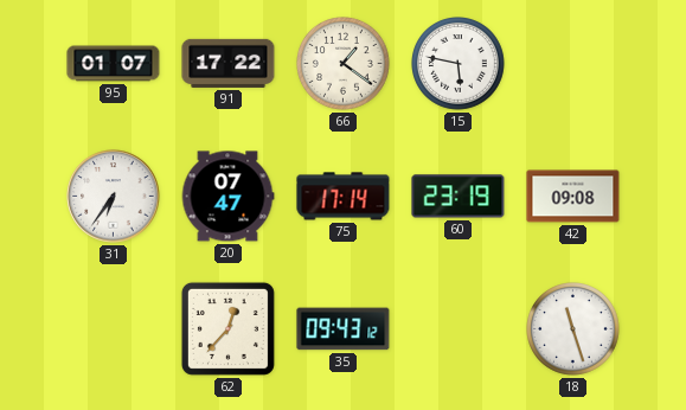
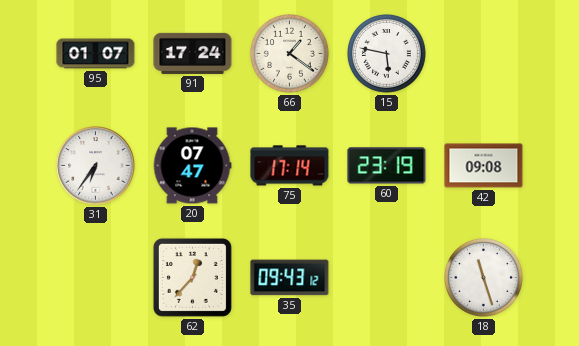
91: 17:22 -> 17:24
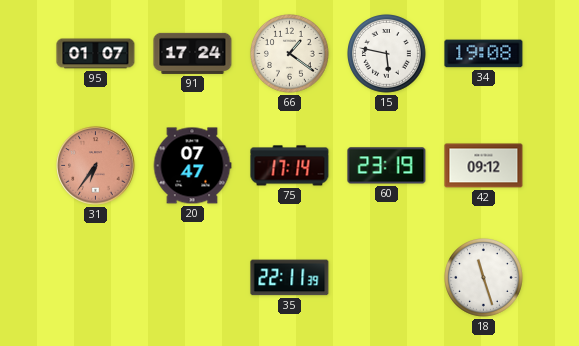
34: none -> 19:08
31 dial: white -> salmon
42: 09:08 -> 09:12
62: 12:37 -> none
35: 09:43 -> 22:11
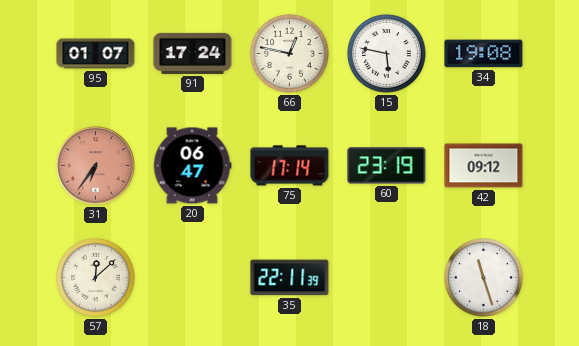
66: 1:21 -> 12:47
20: 07:47 -> 06:47
57: none -> 12:08
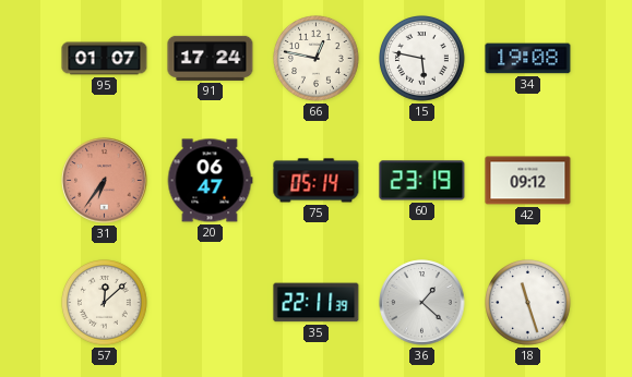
75: 17:14 -> 05:14
36: none -> 1:22
